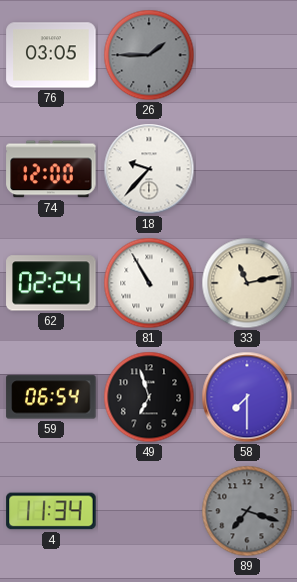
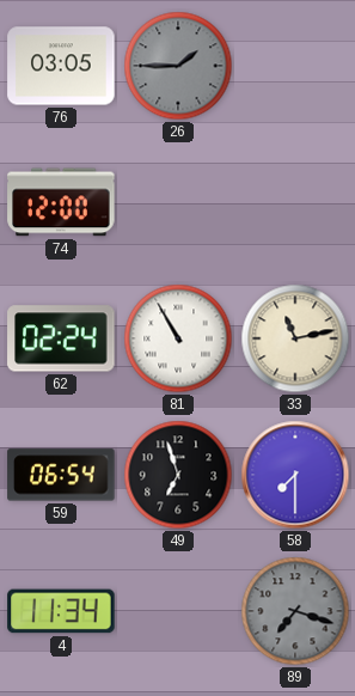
18: 9:37 -> none
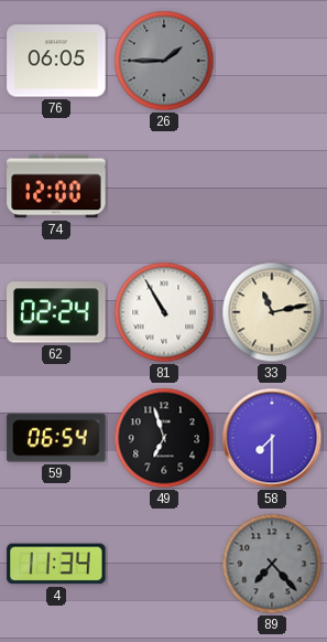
76: 03:05 -> 06:05
89: 7:18 -> 7:23
